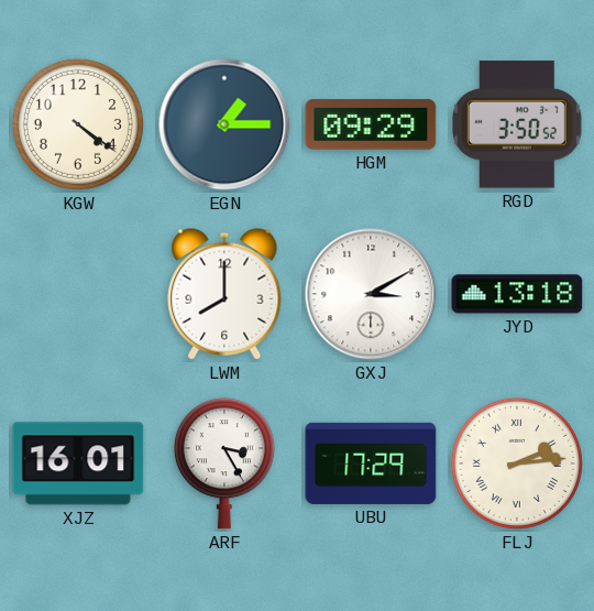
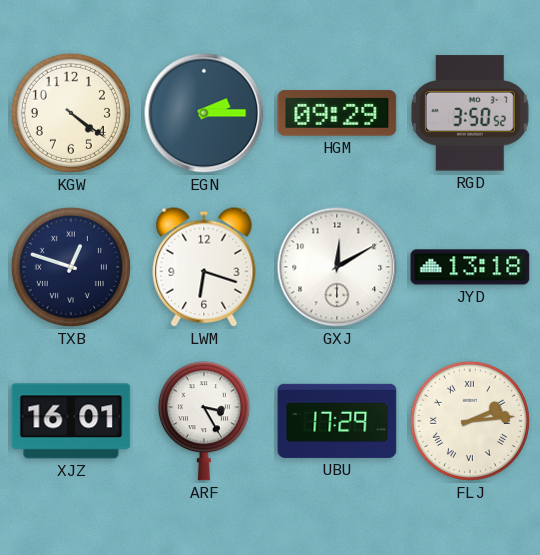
EGN: 1:15 -> 2:15
TXB: none -> 12:48
LWM: 8:00 -> 6:18
GXJ: 3:10 -> 12:10
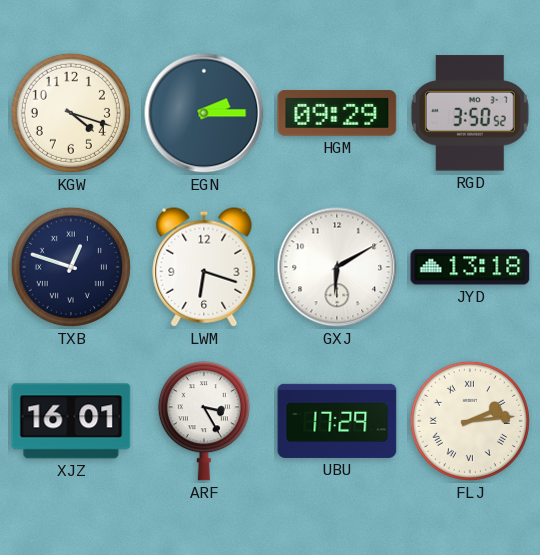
KGW: 4:21 -> 4:18
GXJ: 12:10 -> 6:10
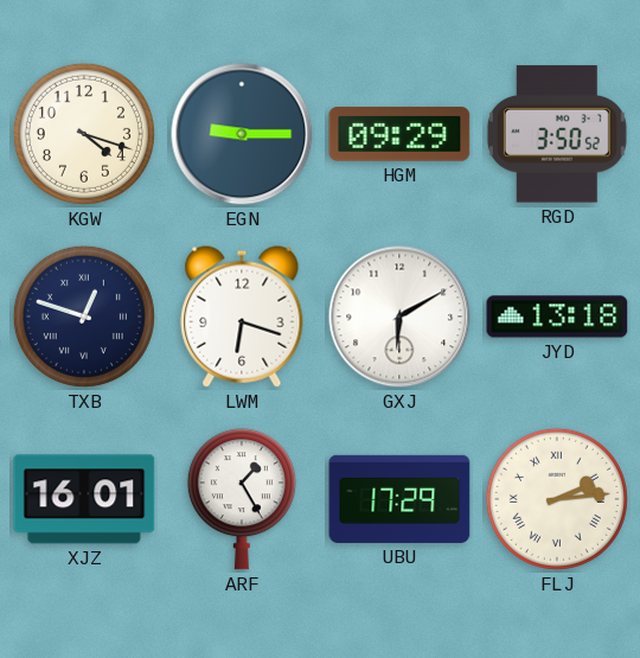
EGN: 2:15 -> 9:15
ARF: 3:25 -> 1:25
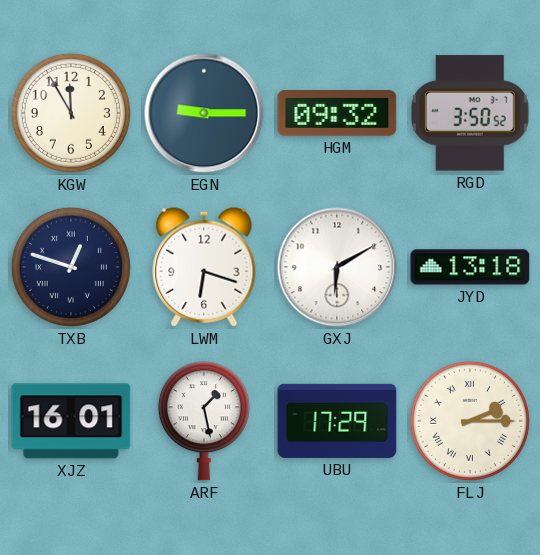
KGW: 4:18 -> 11:55
HGM: 09:29 -> 09:32
ARF: 1:25 -> 1:28
FLJ: 2:14 -> 2:15
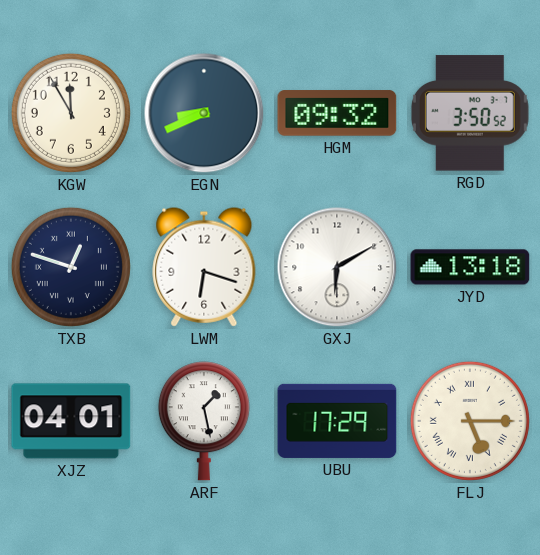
EGN: 9:15 -> 8:41
XJZ: 16:01 -> 04:01
FLJ: 2:15 -> 5:15
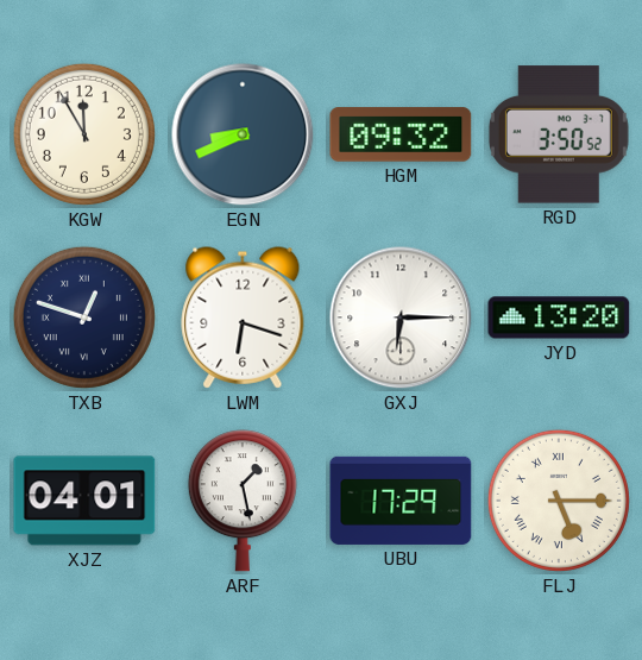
GXJ: 6:10 -> 6:15
JYD: 13:18 -> 13:20
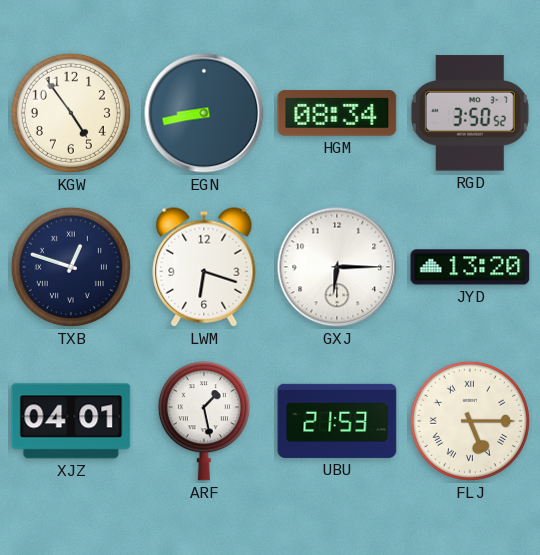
KGW: 11:55 -> 4:54
EGN: 8:41 -> 8:43
HGM: 09:32 -> 08:34
UBU: 17:29 -> 21:53
